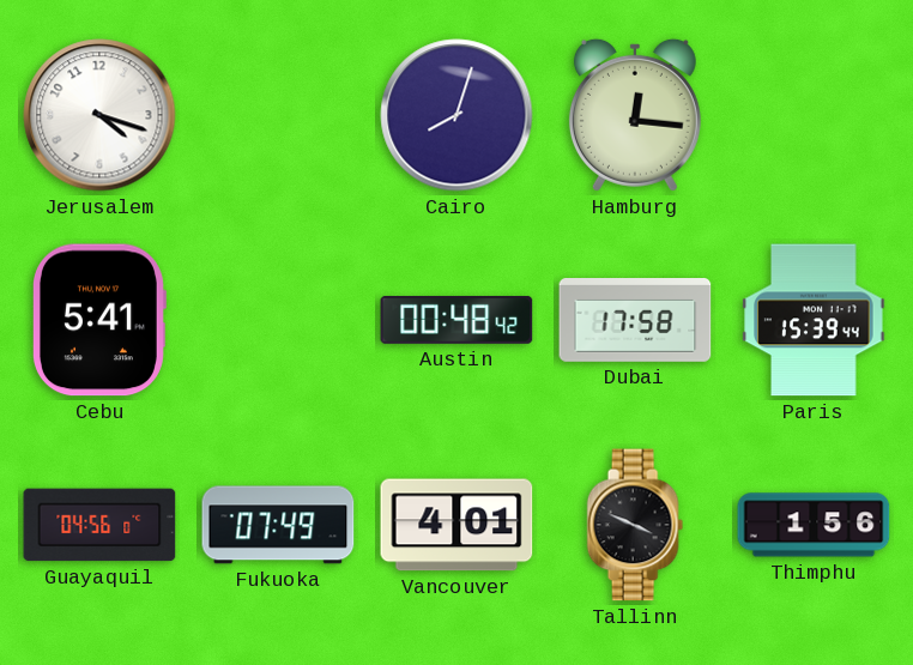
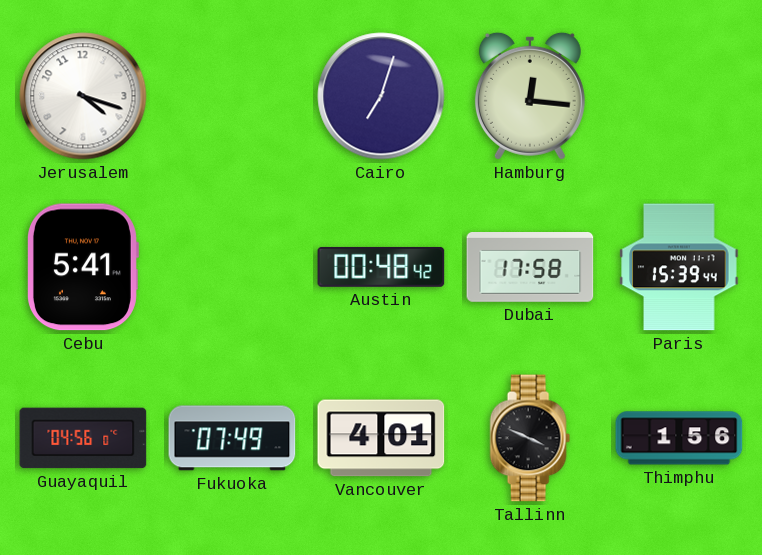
Cairo: 8:03 -> 7:03
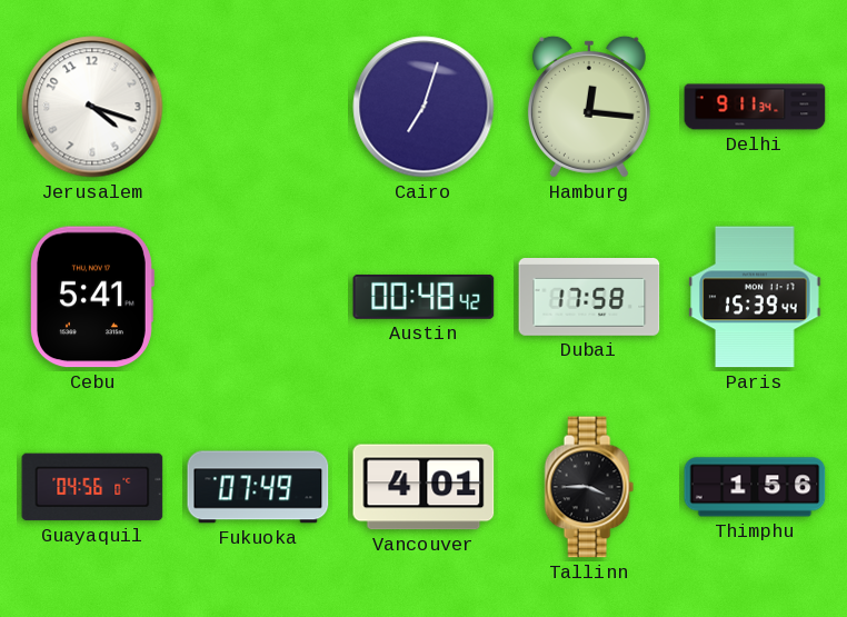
Delhi: none -> 9:11
Tallinn: 3:49 -> 3:45
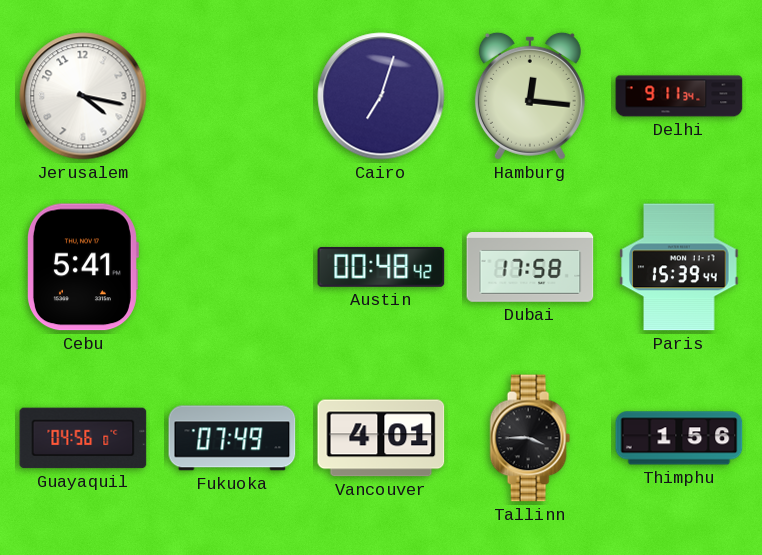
Jerusalem: 4:18 -> 4:17
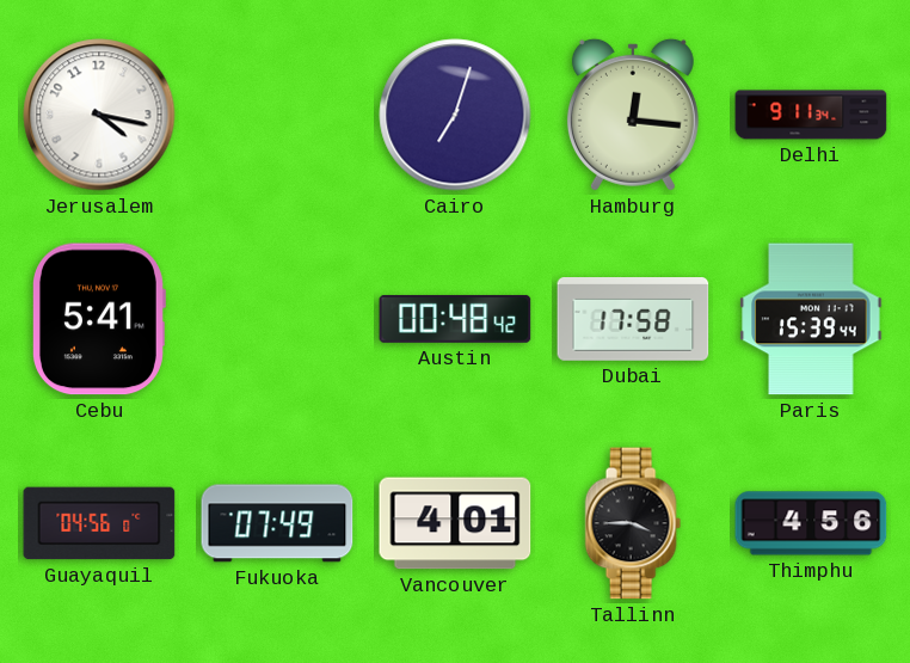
Thimphu: 1:56 -> 4:56
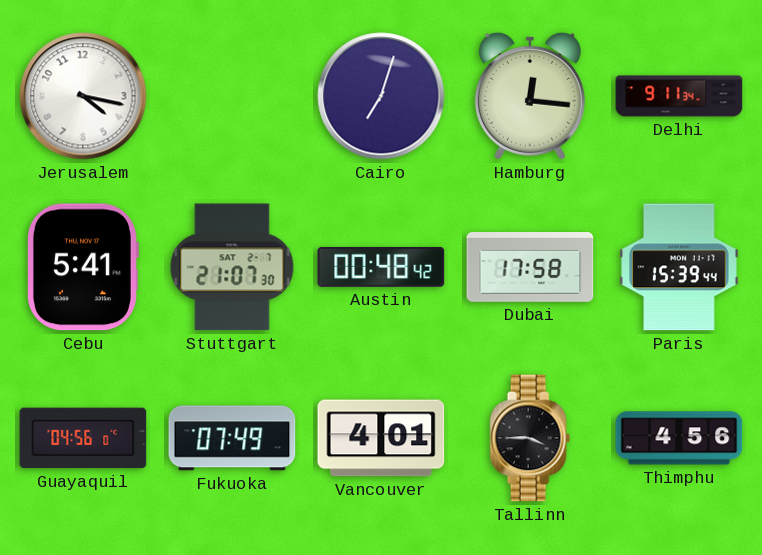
Stuttgart: none -> 21:07
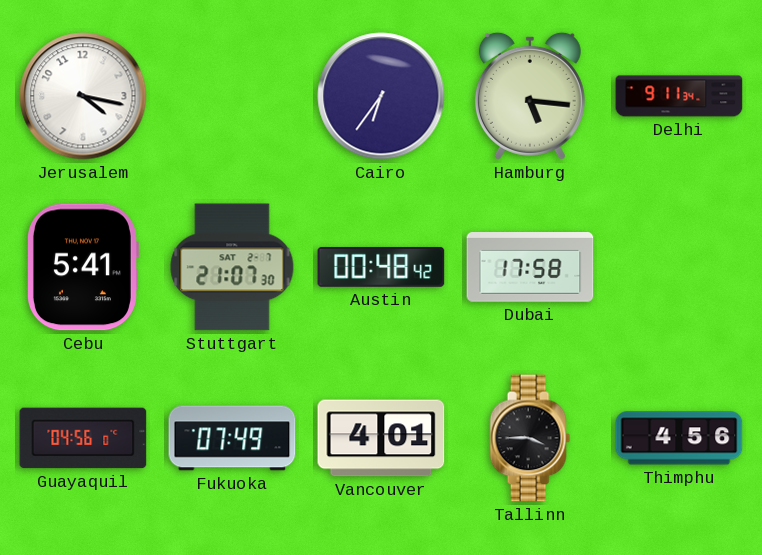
Cairo: 7:03 -> 6:36
Hamburg: 12:16 -> 5:16
Paris: 15:39 -> none
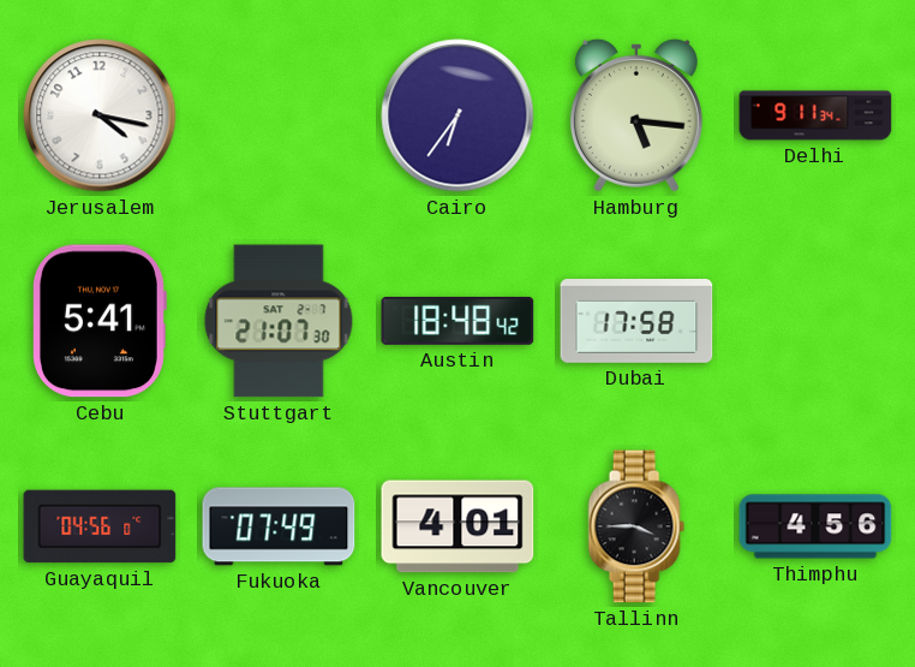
Austin: 00:48 -> 18:48
